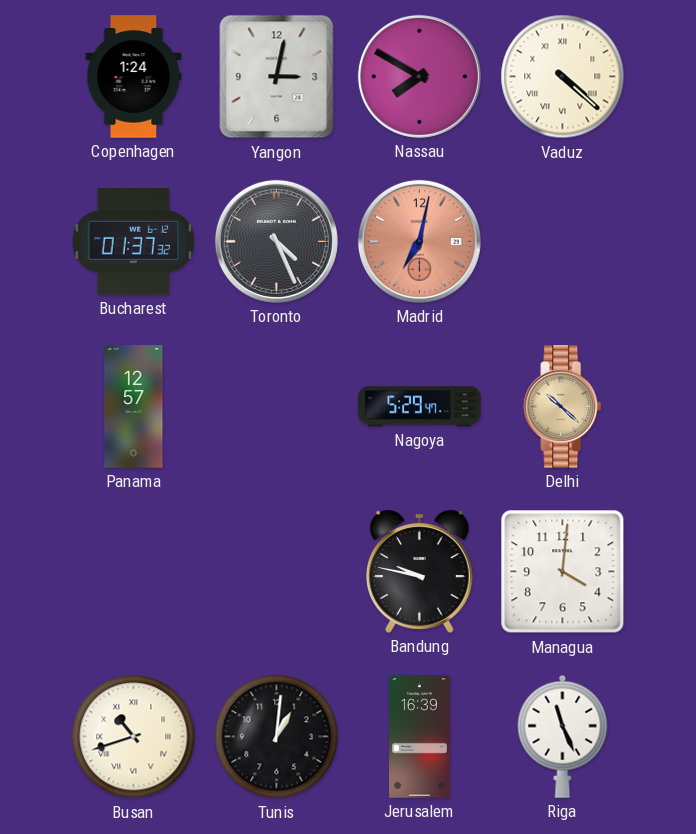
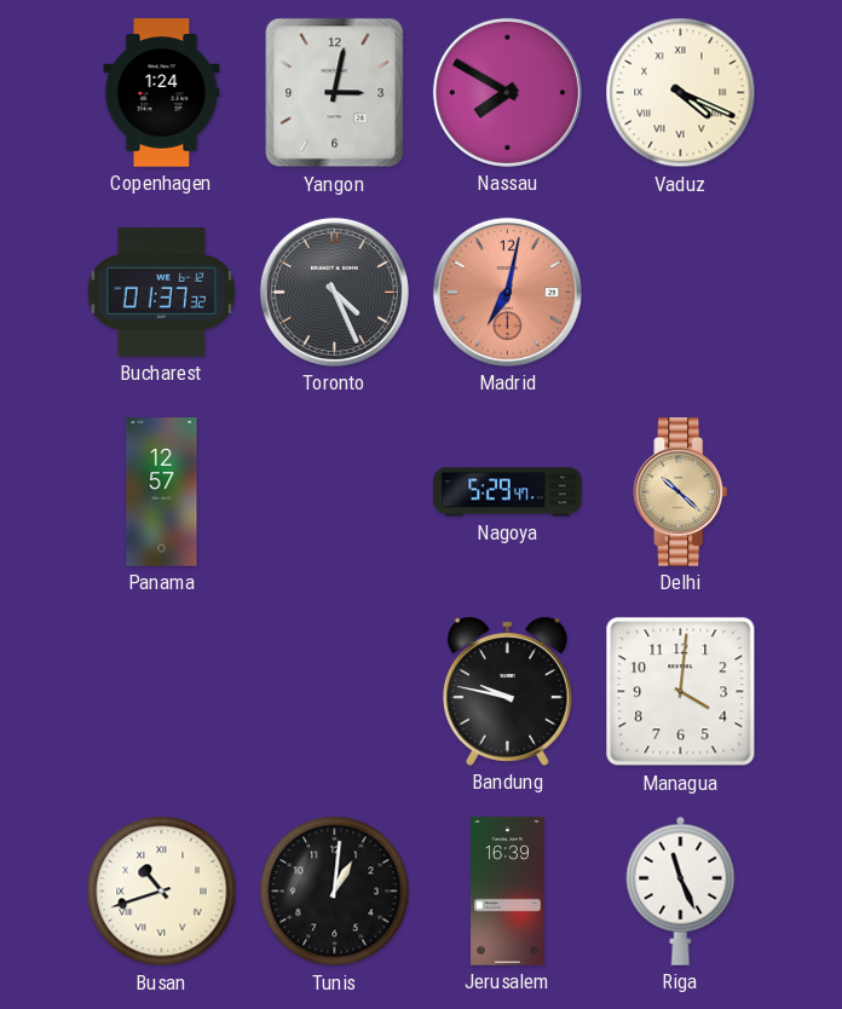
Vaduz: 4:22 -> 4:19
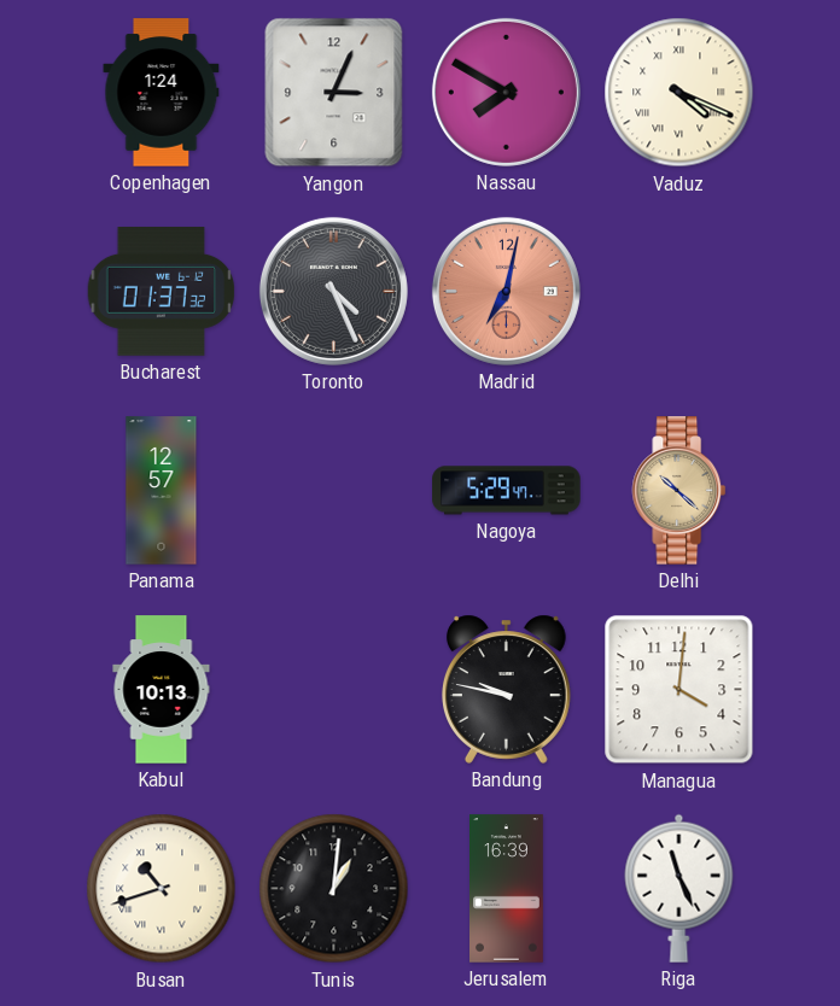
Yangon: 3:02 -> 3:04
Kabul: none -> 10:13
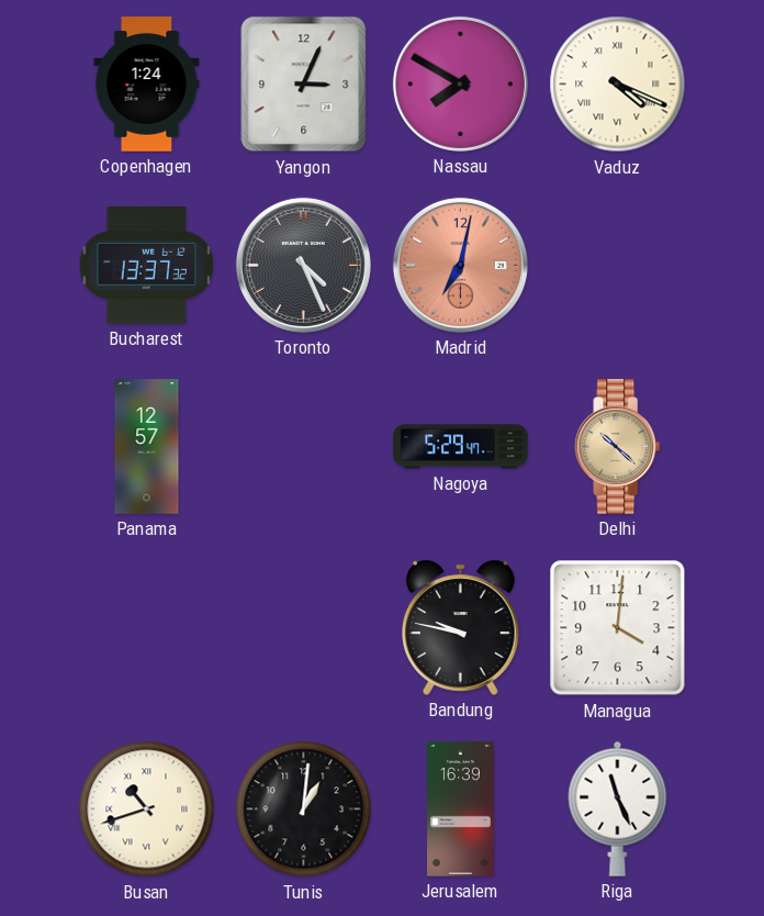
Bucharest: 01:37 -> 13:37
Kabul: 10:13 -> none
